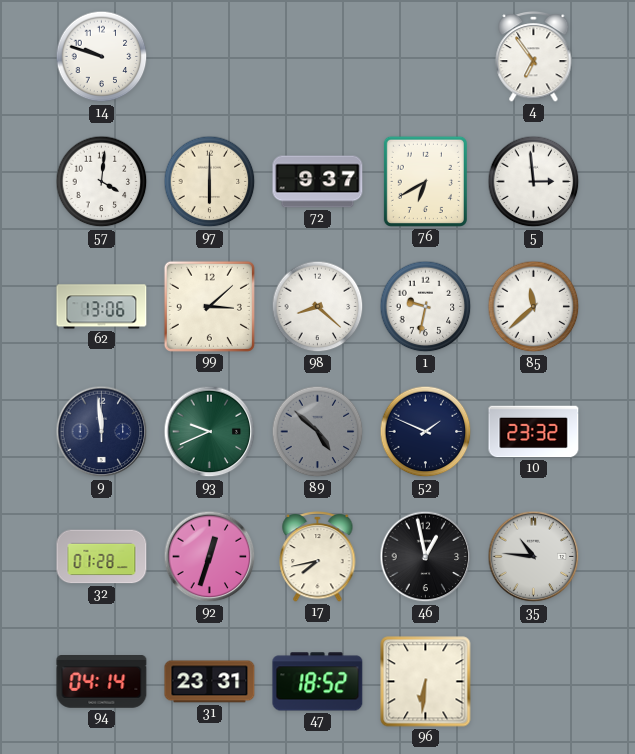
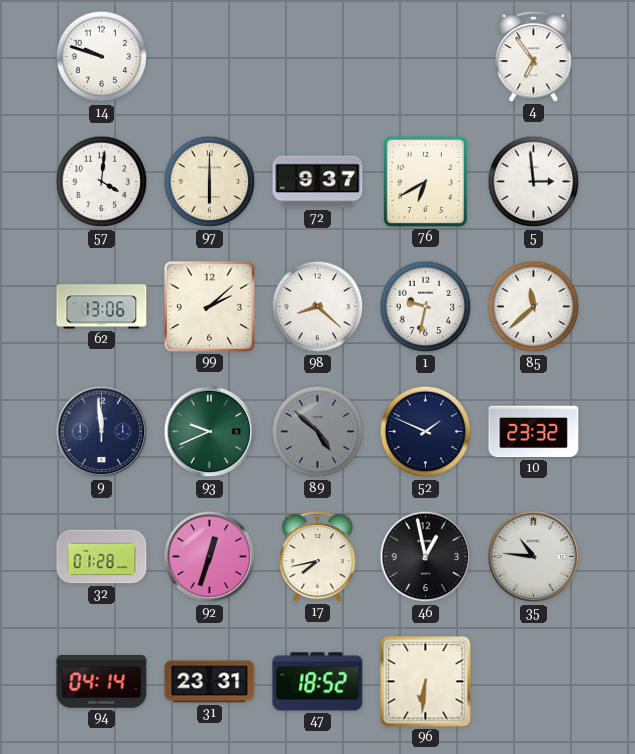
99: 3:08 -> 2:08
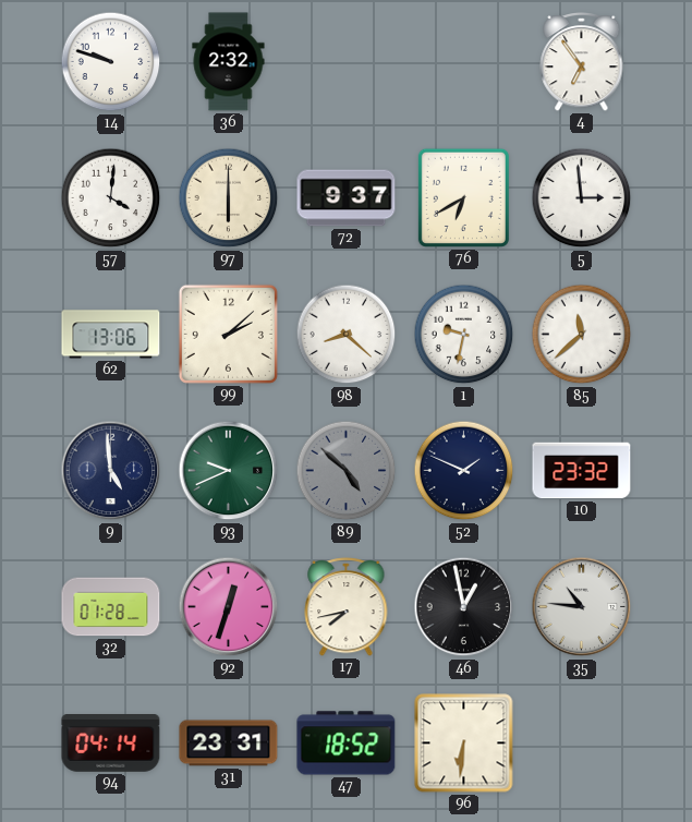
36: none -> 2:32
9: 11:59 -> 4:59
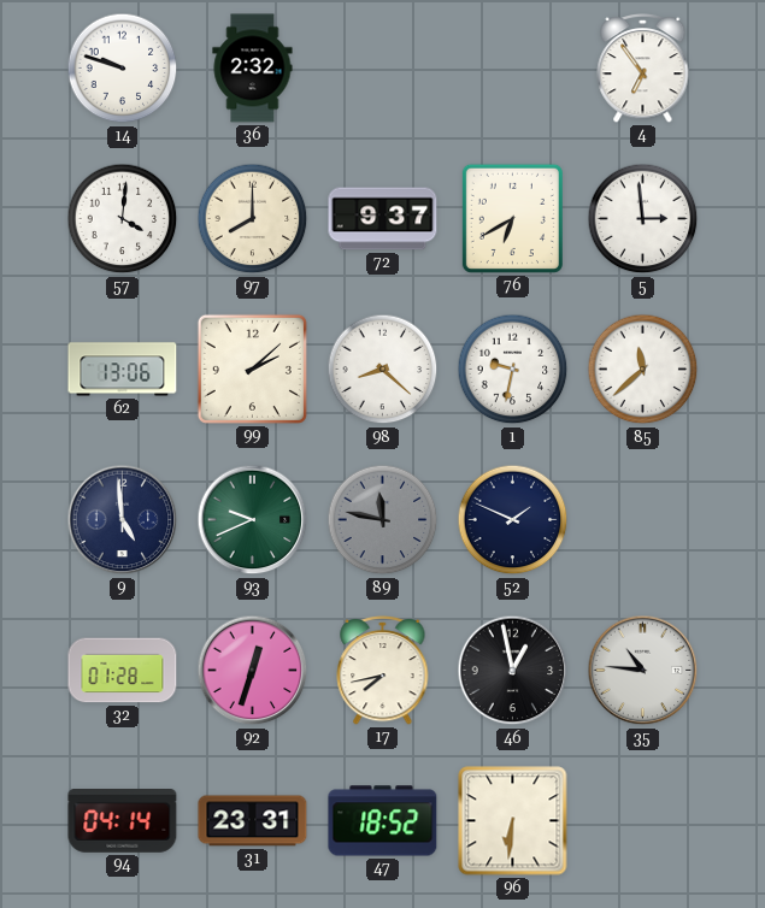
97: 6:00 -> 8:00
89: 4:52 -> 11:47
10: 23:32 -> none
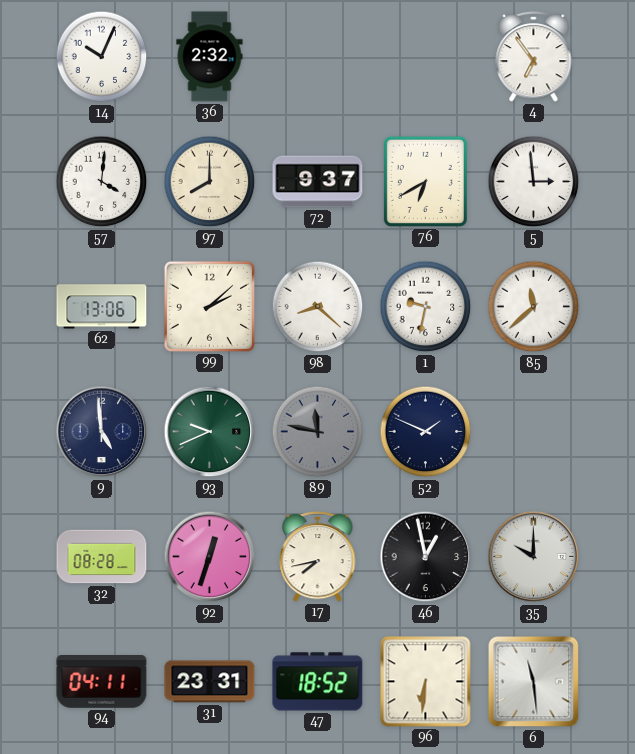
14: 9:48 -> 10:04
32: 01:28 -> 08:28
35: 10:46 -> 10:00
94: 04:14 -> 04:11
6: none -> 11:29
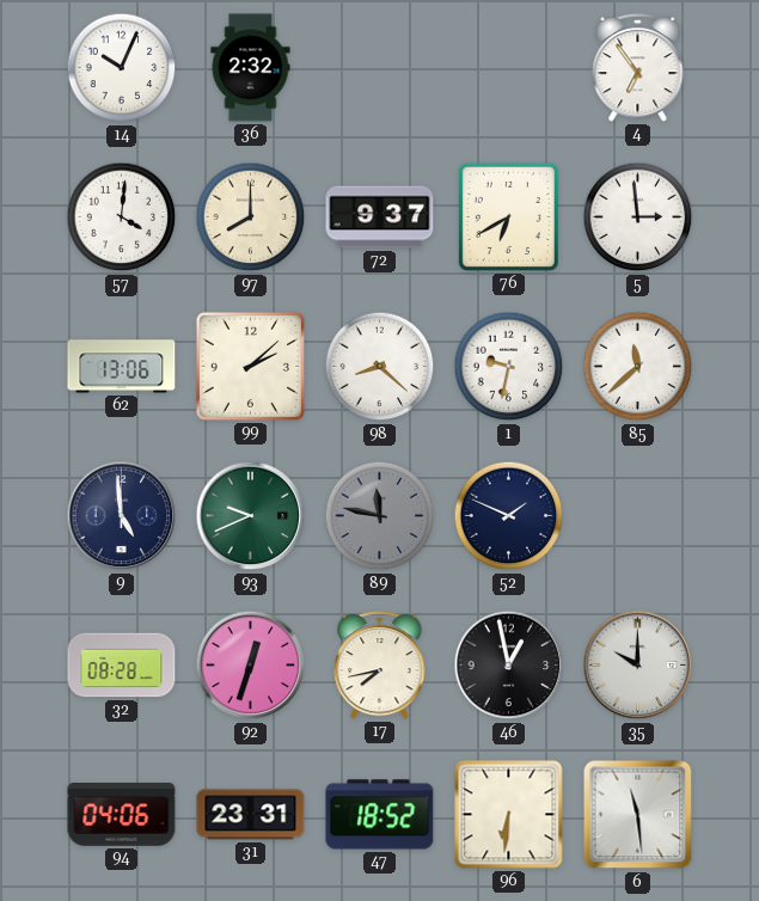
94: 04:11 -> 04:06
